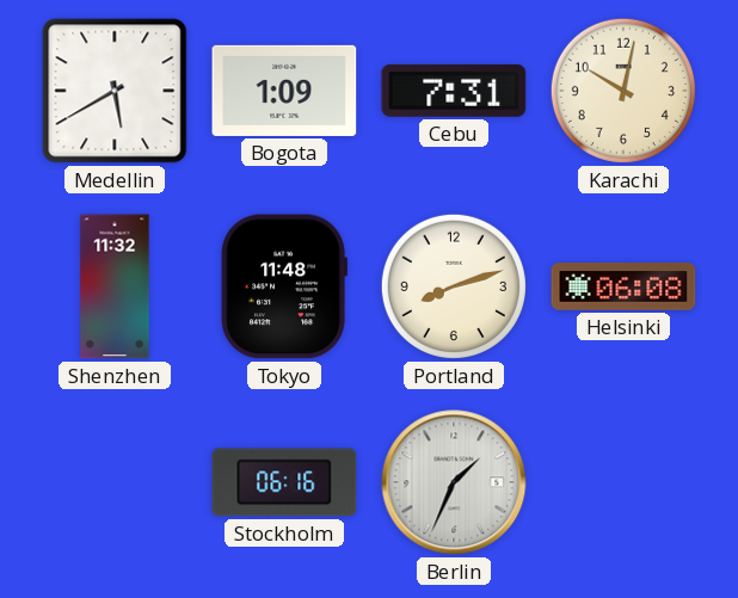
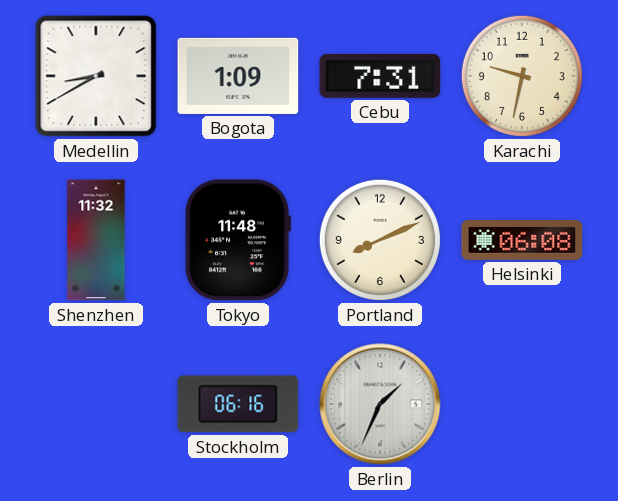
Medellin: 5:40 -> 8:40
Karachi: 10:02 -> 9:32
Portland: 8:12 -> 8:11
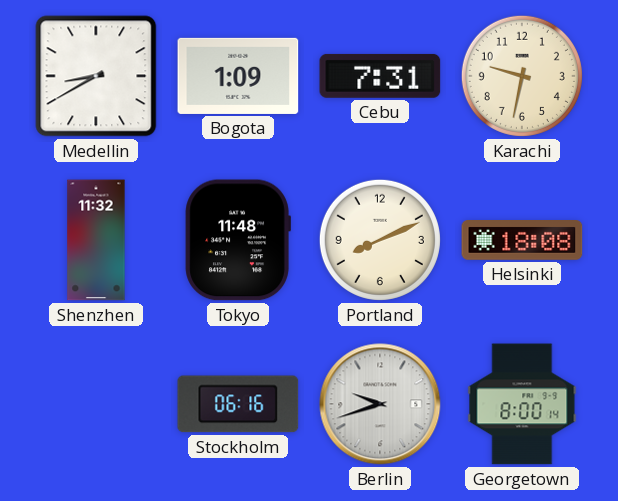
Helsinki: 06:08 -> 18:08
Berlin: 1:34 -> 9:42
Georgetown: none -> 8:00
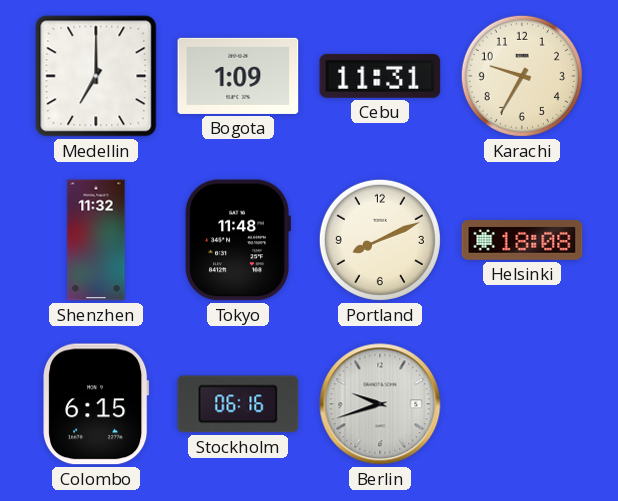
Medellin: 8:40 -> 7:00
Cebu: 7:31 -> 11:31
Karachi: 9:32 -> 9:35
Colombo: none -> 6:15
Georgetown: 8:00 -> none
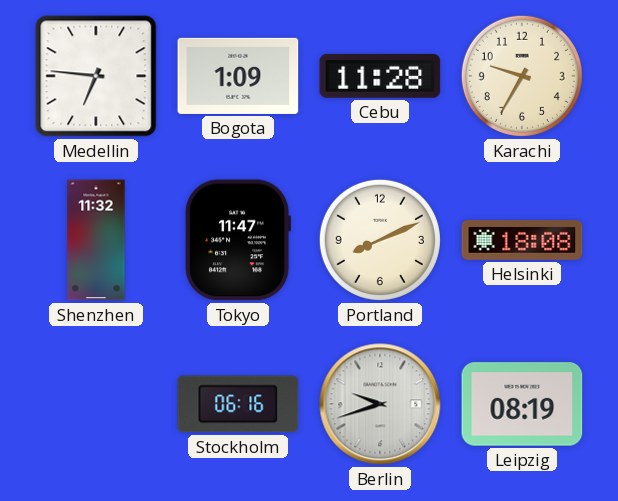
Medellin: 7:00 -> 6:46
Cebu: 11:31 -> 11:28
Tokyo: 11:48 -> 11:47
Colombo: 6:15 -> none
Leipzig: none -> 08:19
